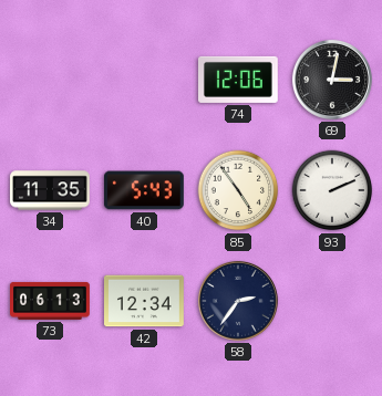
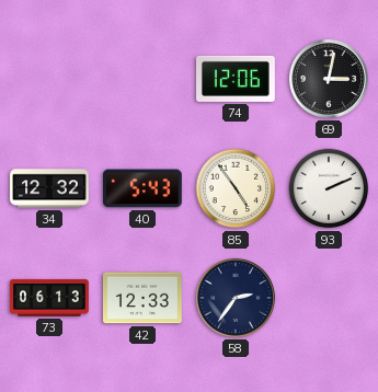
34: 11:35 -> 12:32
42: 12:34 -> 12:33
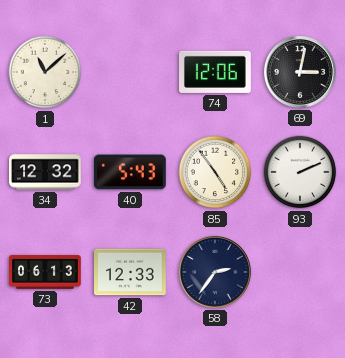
1: none -> 11:08
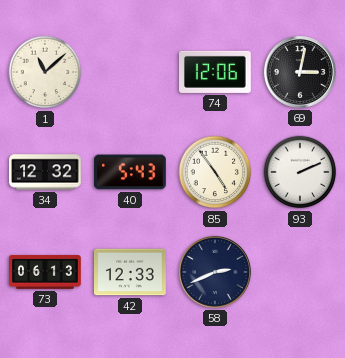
58: 2:36 -> 2:41
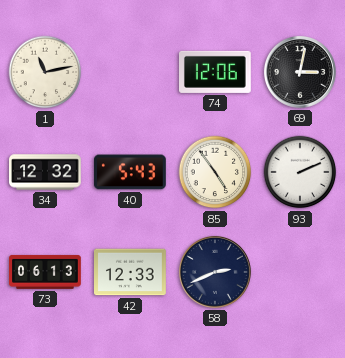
1: 11:08 -> 11:13
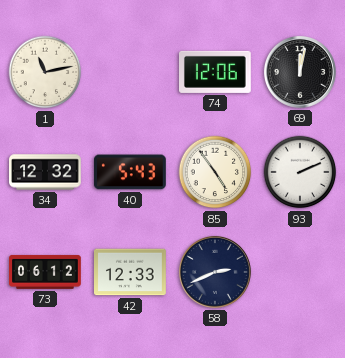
69: 3:02 -> 12:02
73: 06:13 -> 06:12
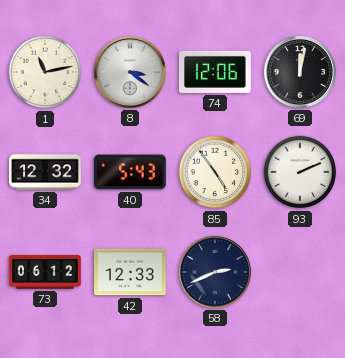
8: none -> 3:21
